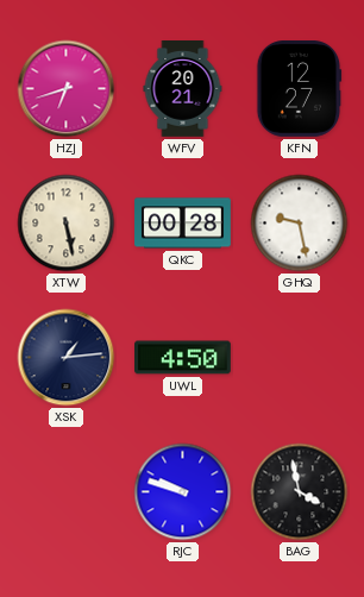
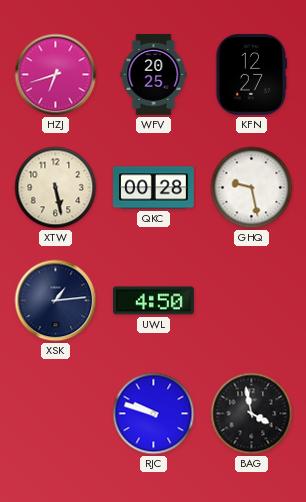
WFV: 20:21 -> 20:25
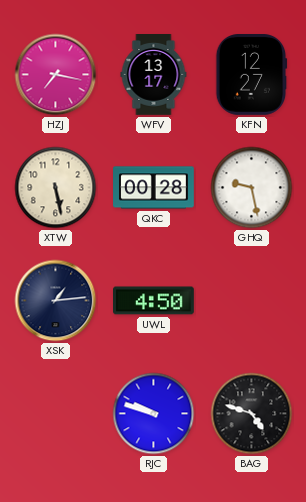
HZJ: 6:42 -> 7:17
WFV: 20:25 -> 13:17
BAG: 3:58 -> 4:48
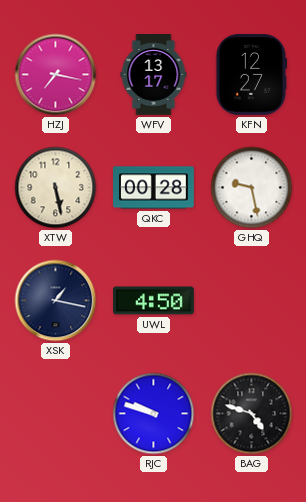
XSK: 1:14 -> 1:17
